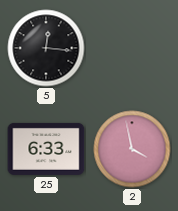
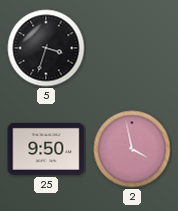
5: 12:16 -> 3:33
25: 6:33 -> 9:50
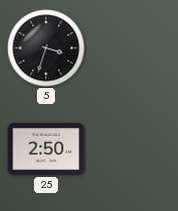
25: 9:50 -> 2:50
2: 3:58 -> none
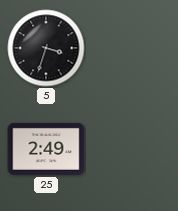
25: 2:50 -> 2:49
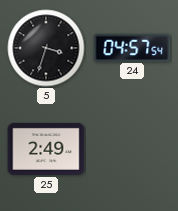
24: none -> 04:57
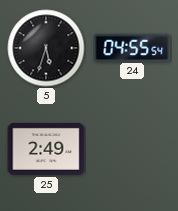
5: 3:33 -> 5:33
24: 04:57 -> 04:55
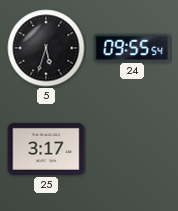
24: 04:55 -> 09:55
25: 2:49 -> 3:17
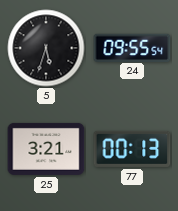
25: 3:17 -> 3:21
77: none -> 00:13
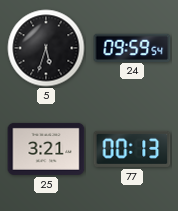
24: 09:55 -> 09:59
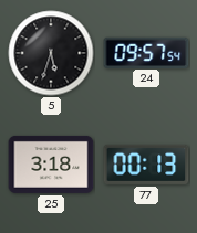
24: 09:59 -> 09:57
25: 3:21 -> 3:18
